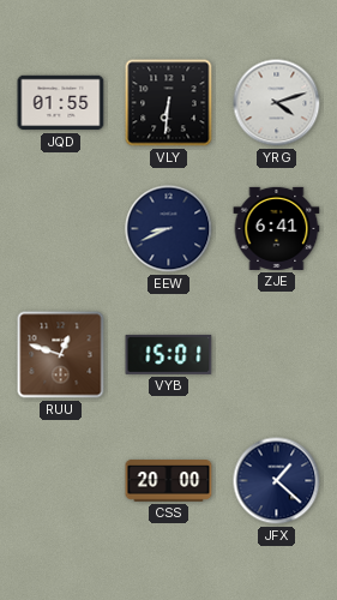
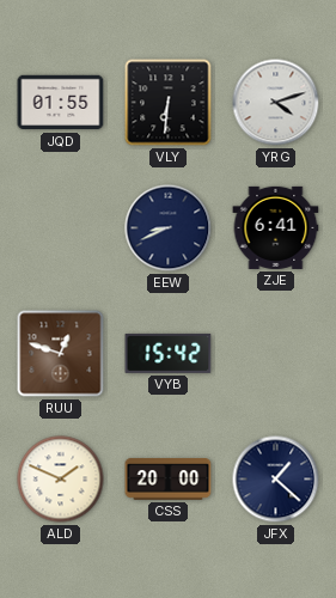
VYB: 15:01 -> 15:42
ALD: none -> 1:49
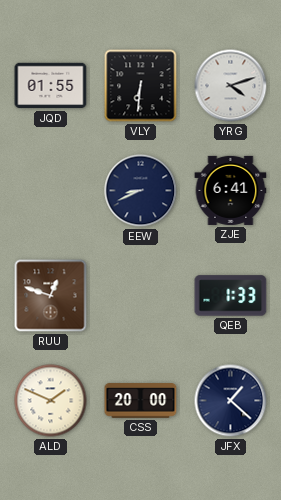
VYB: 15:42 -> none
QEB: none -> 1:33
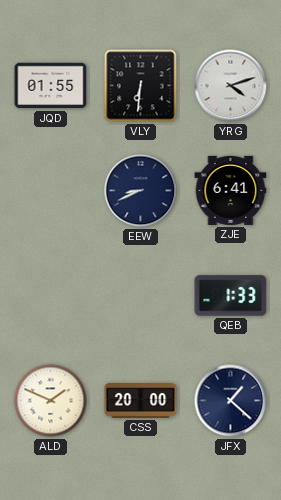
RUU: 12:48 -> none
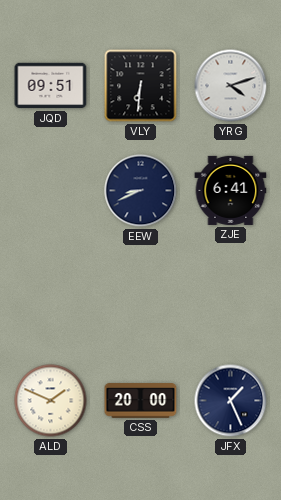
JQD: 01:55 -> 09:51
QEB: 1:33 -> none
JFX: 1:22 -> 1:26
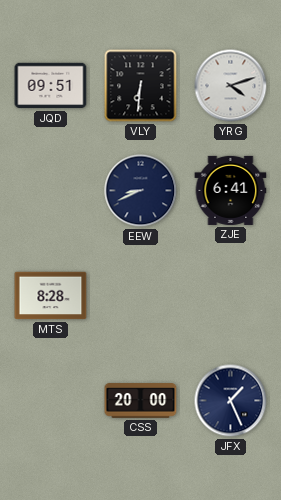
MTS: none -> 8:28
ALD: 1:49 -> none
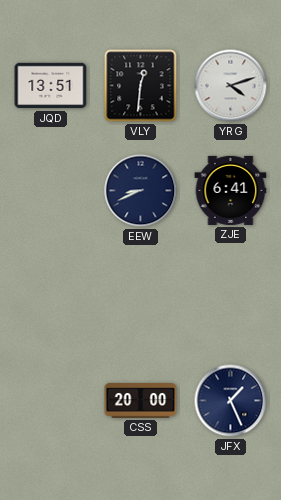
JQD: 09:51 -> 13:51
VLY: 6:31 -> 12:31
MTS: 8:28 -> none
